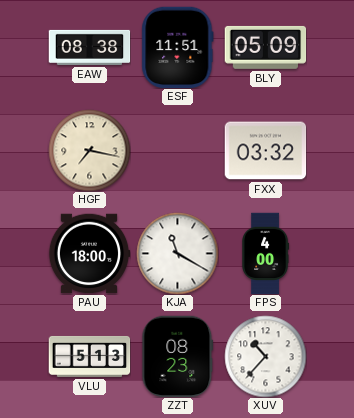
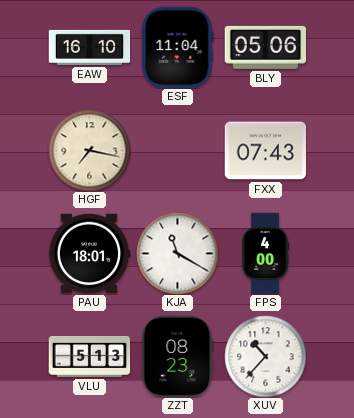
EAW: 08:38 -> 16:10
ESF: 11:51 -> 11:04
BLY: 05:09 -> 05:06
FXX: 03:32 -> 07:43
PAU: 18:00 -> 18:01
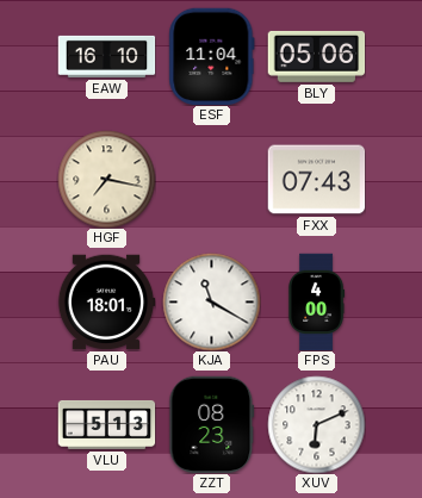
XUV: 10:37 -> 6:11
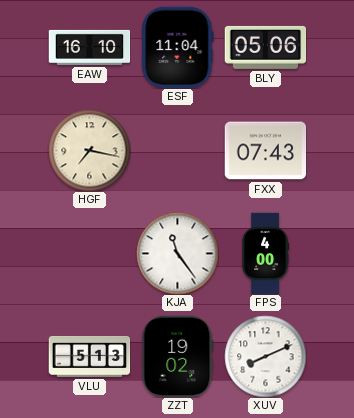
PAU: 18:01 -> none
KJA: 11:20 -> 11:24
ZZT: 08:23 -> 19:02
XUV: 6:11 -> 8:11
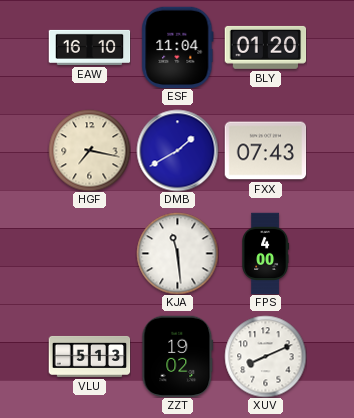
BLY: 05:06 -> 01:20
DMB: none -> 1:40
KJA: 11:24 -> 11:29
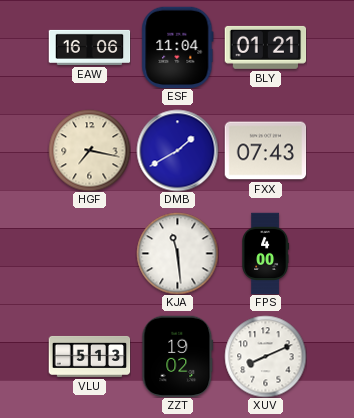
EAW: 16:10 -> 16:06
BLY: 01:20 -> 01:21
